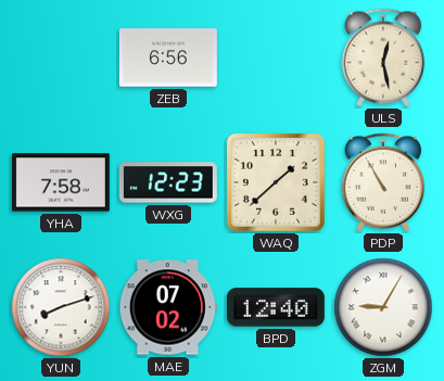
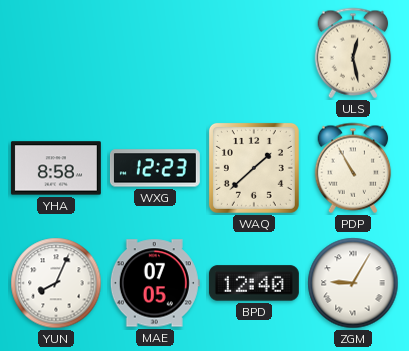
ZEB: 6:56 -> none
YHA: 7:58 -> 8:58
YUN: 8:12 -> 8:04
MAE: 07:02 -> 07:05
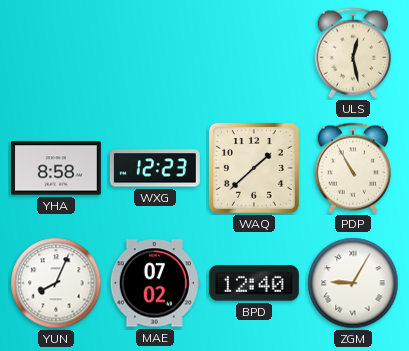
MAE: 07:05 -> 07:02
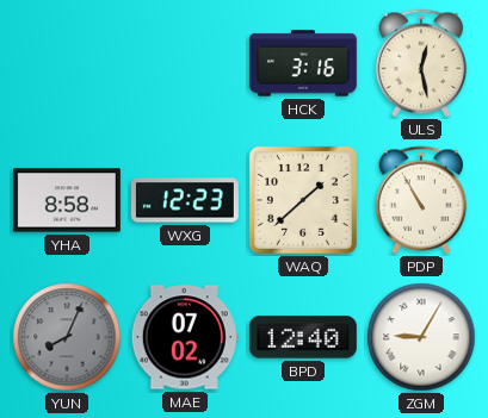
HCK: none -> 3:16
YUN dial: white -> grey
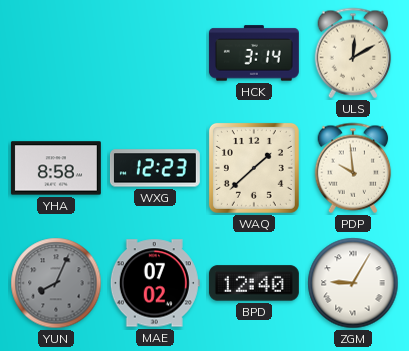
HCK: 3:16 -> 3:14
ULS: 12:28 -> 12:10
PDP: 10:55 -> 9:59
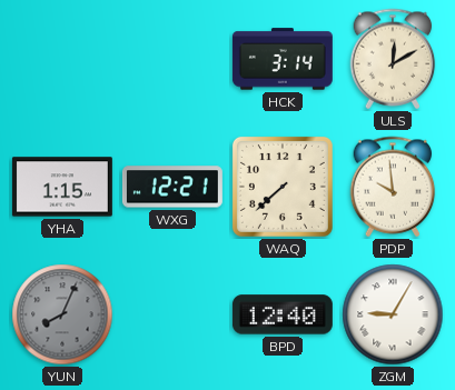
YHA: 8:58 -> 1:15
WXG: 12:23 -> 12:21
WAQ: 1:38 -> 7:38
MAE: 07:02 -> none
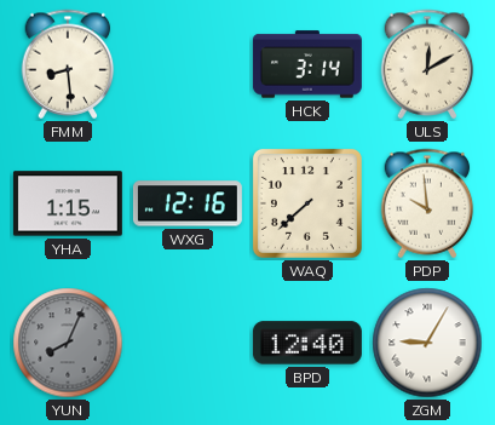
FMM: none -> 8:29
WXG: 12:21 -> 12:16
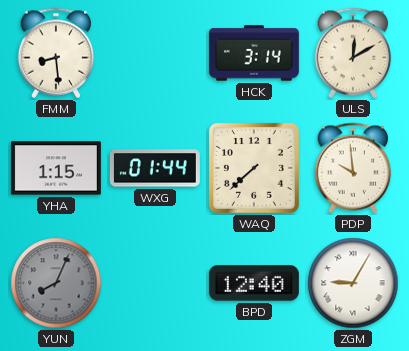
WXG: 12:16 -> 01:44
